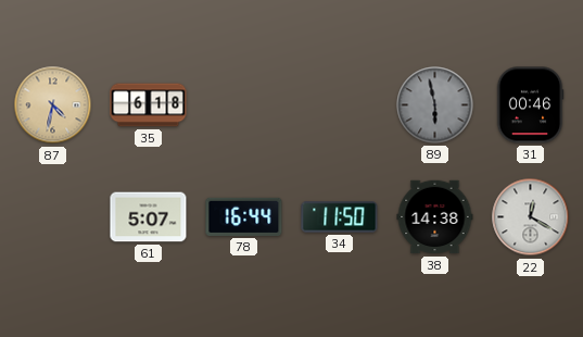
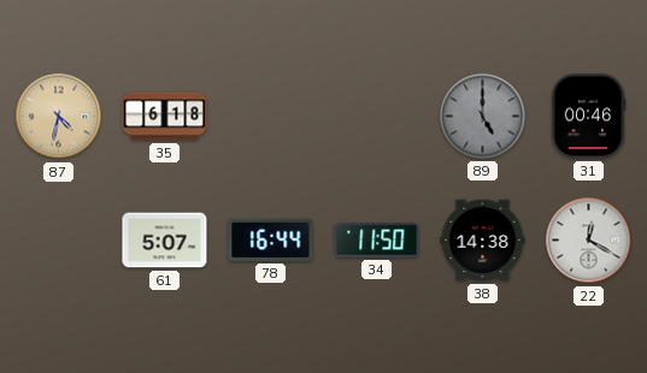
89: 5:58 -> 5:00
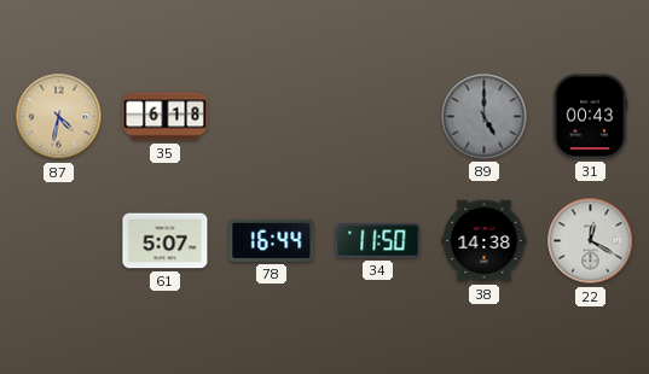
31: 00:46 -> 00:43
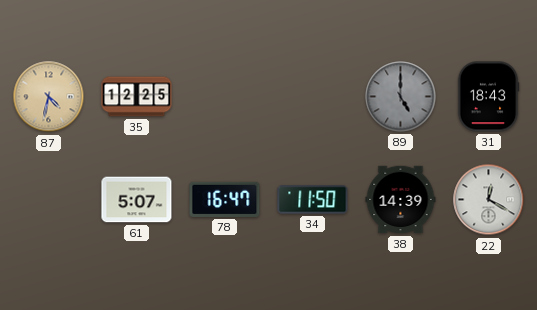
35: 6:18 -> 12:25
31: 00:43 -> 18:43
78: 16:44 -> 16:47
38: 14:38 -> 14:39
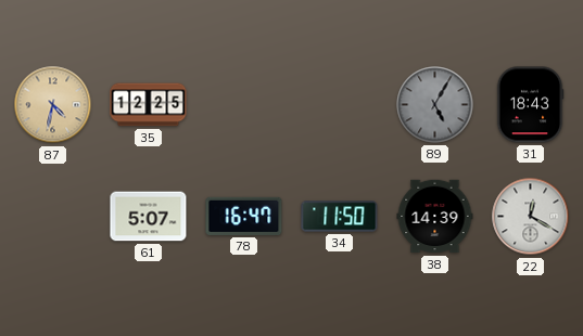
89: 5:00 -> 5:05
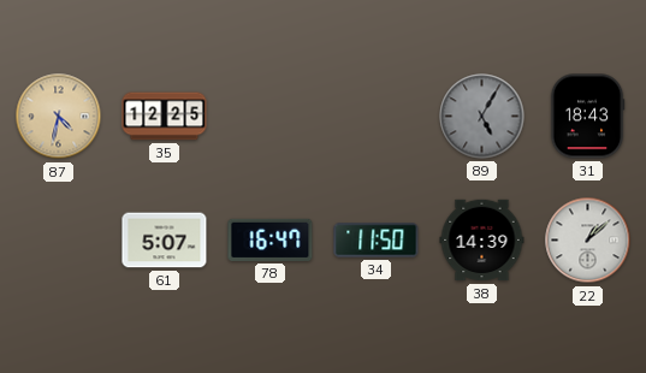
22: 12:20 -> 1:08
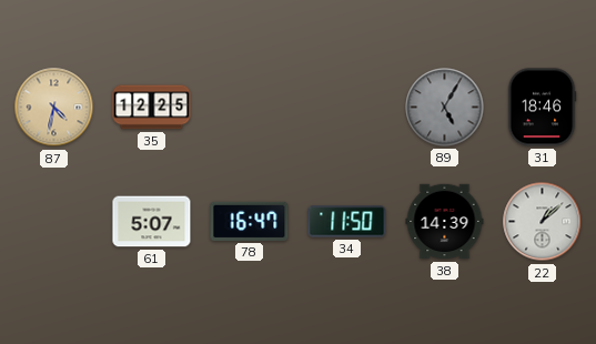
31: 18:43 -> 18:46
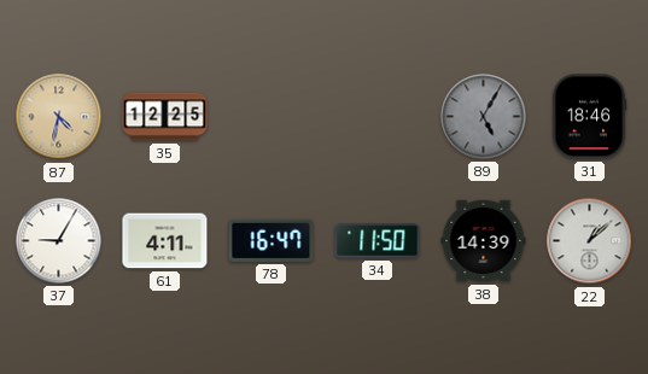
37: none -> 9:05
61: 5:07 -> 4:11
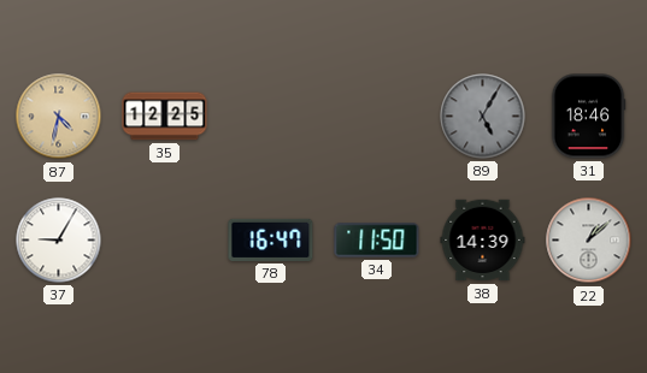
61: 4:11 -> none
